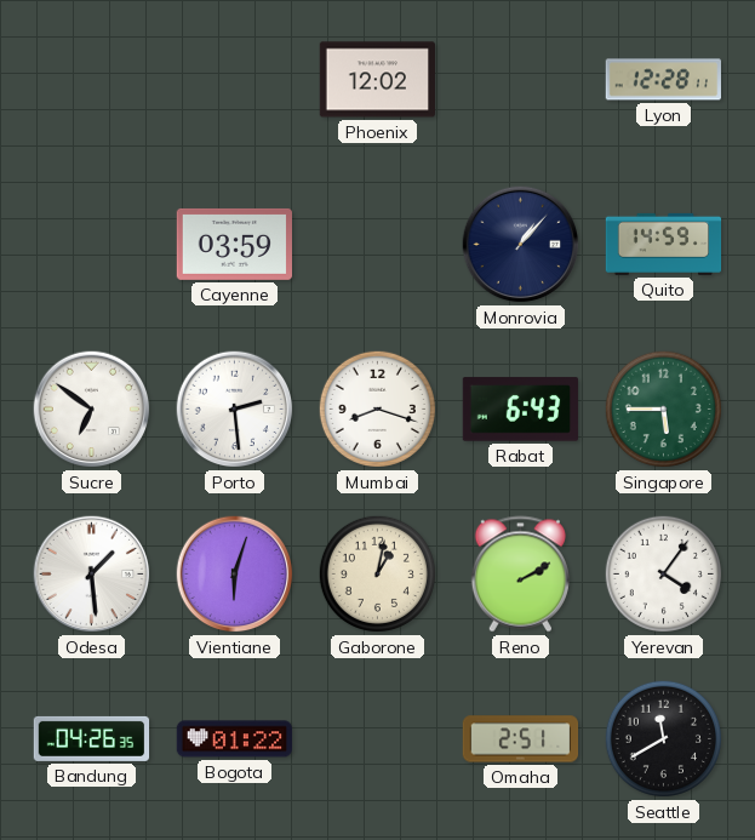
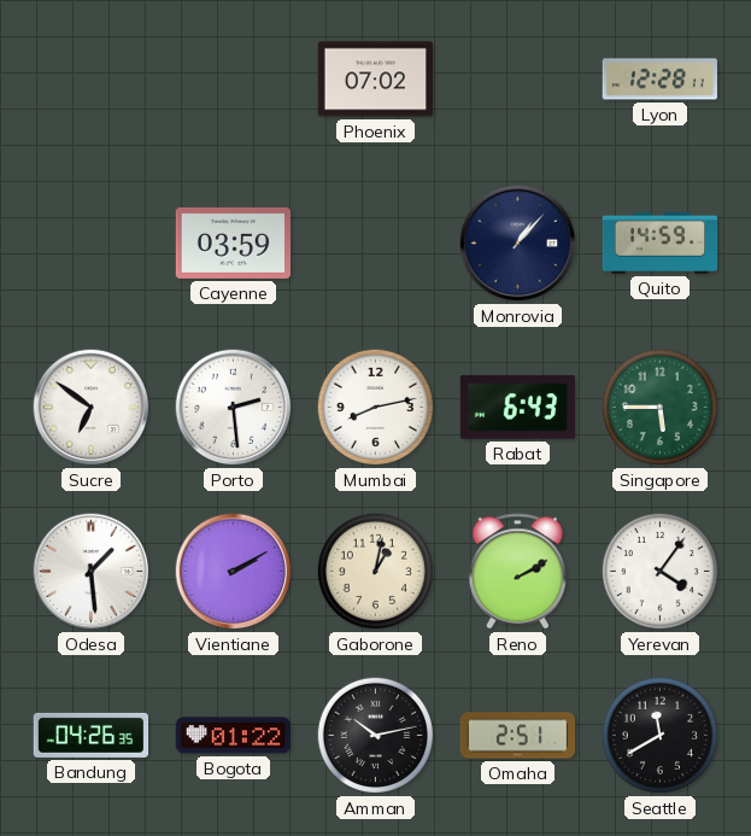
Phoenix: 12:02 -> 07:02
Mumbai: 8:18 -> 8:13
Vientiane: 6:03 -> 2:10
Amman: none -> 10:13
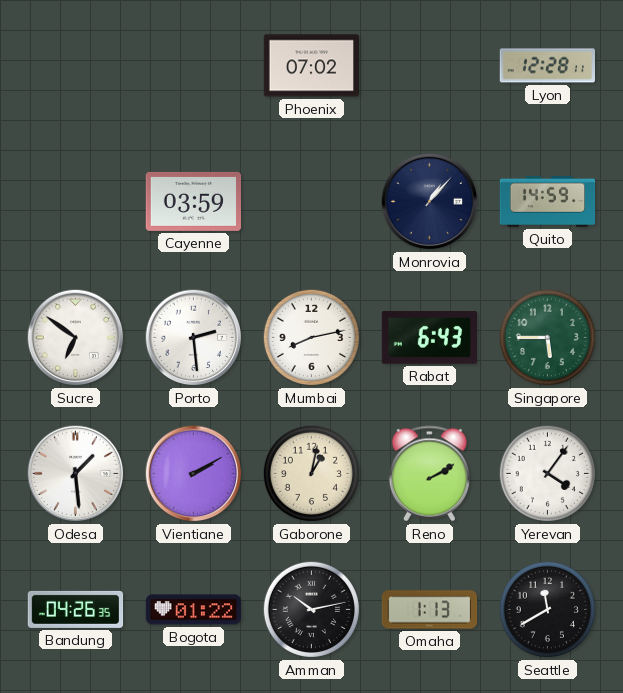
Omaha: 2:51 -> 1:13
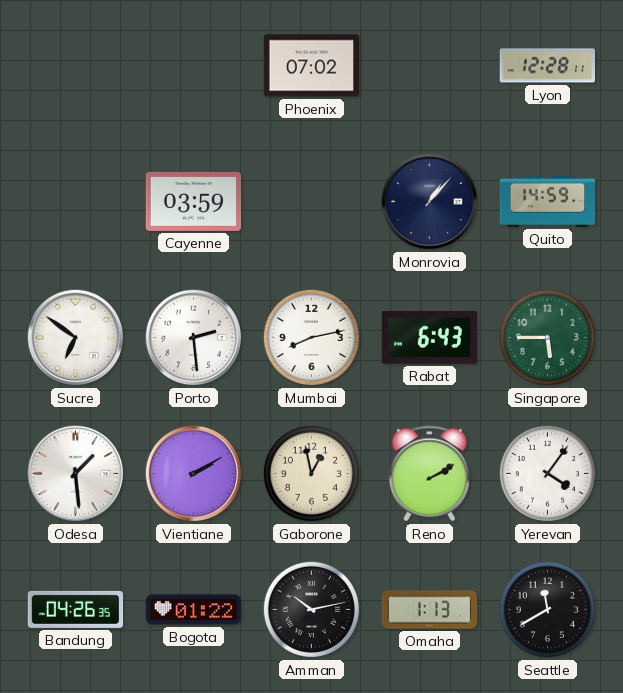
Gaborone: 1:02 -> 12:58
